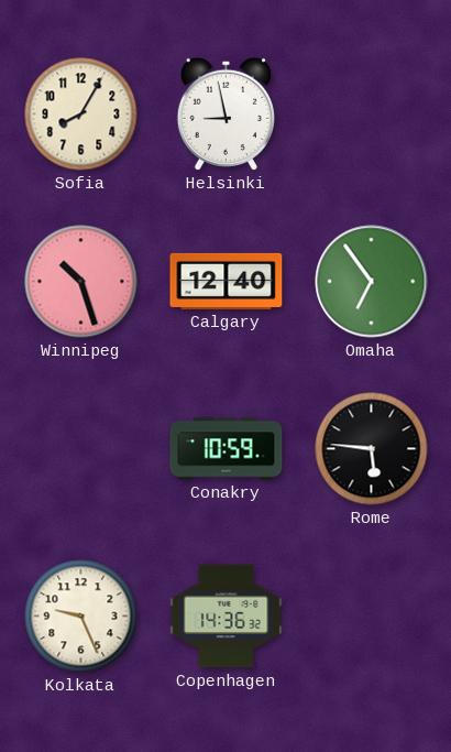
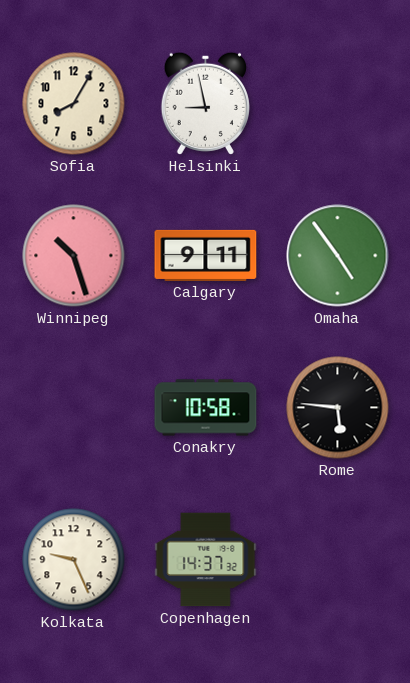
Calgary: 12:40 -> 9:11
Omaha: 6:54 -> 4:54
Conakry: 10:59 -> 10:58
Copenhagen: 14:36 -> 14:37
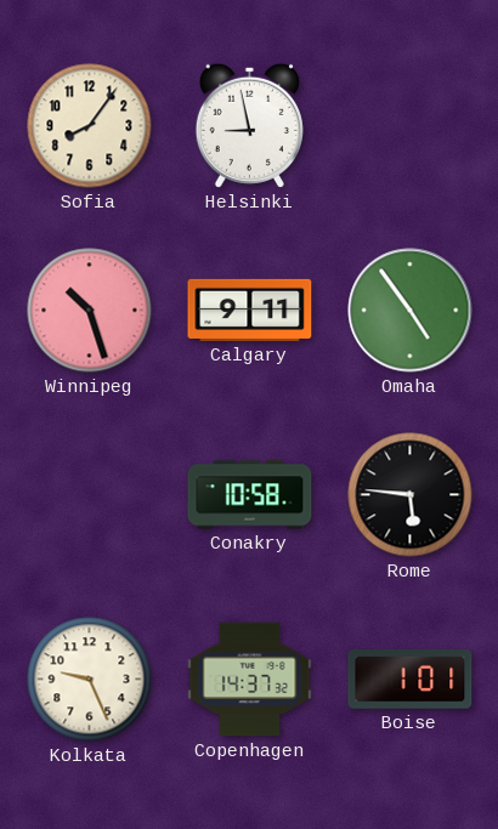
Sofia: 8:05 -> 8:06
Boise: none -> 1:01
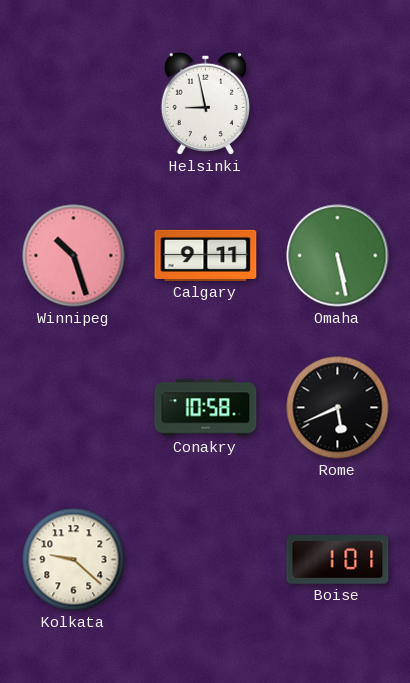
Sofia: 8:06 -> none
Omaha: 4:54 -> 5:28
Rome: 5:46 -> 5:41
Kolkata: 9:26 -> 9:22
Copenhagen: 14:37 -> none
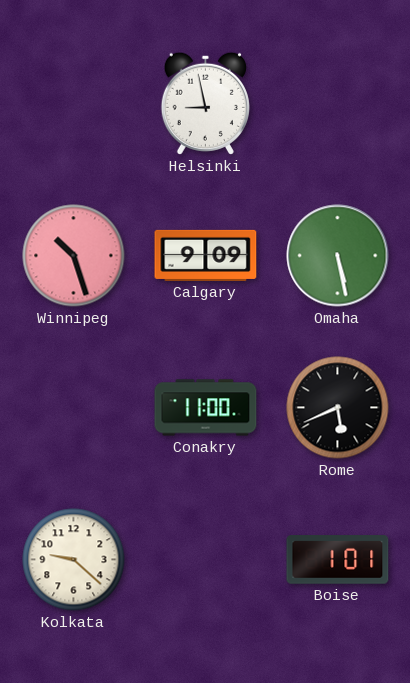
Calgary: 9:11 -> 9:09
Conakry: 10:58 -> 11:00
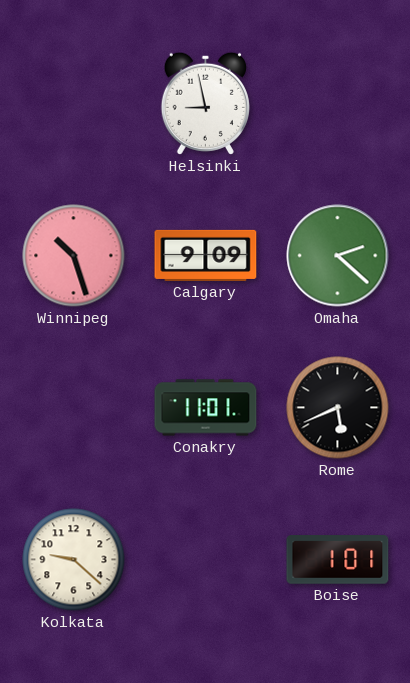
Omaha: 5:28 -> 2:22
Conakry: 11:00 -> 11:01
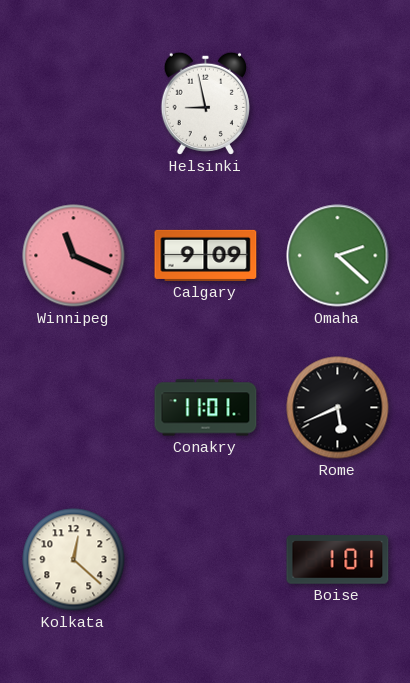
Winnipeg: 10:27 -> 11:19
Kolkata: 9:22 -> 12:22
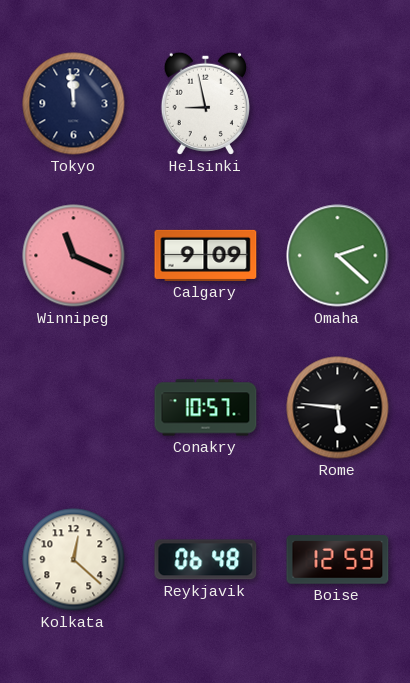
Tokyo: none -> 11:59
Conakry: 11:01 -> 10:57
Rome: 5:41 -> 5:46
Reykjavik: none -> 06:48
Boise: 1:01 -> 12:59
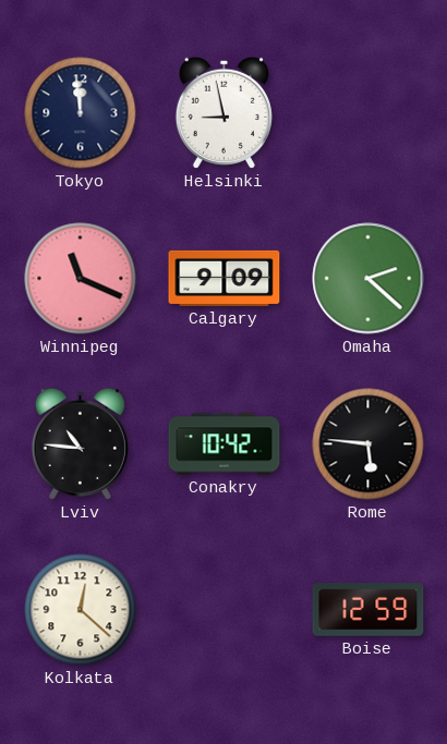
Lviv: none -> 10:46
Conakry: 10:57 -> 10:42
Reykjavik: 06:48 -> none
